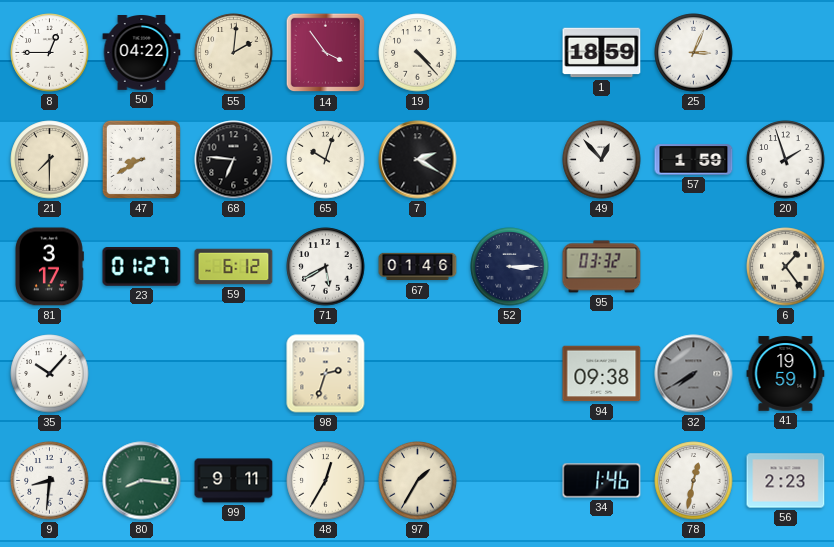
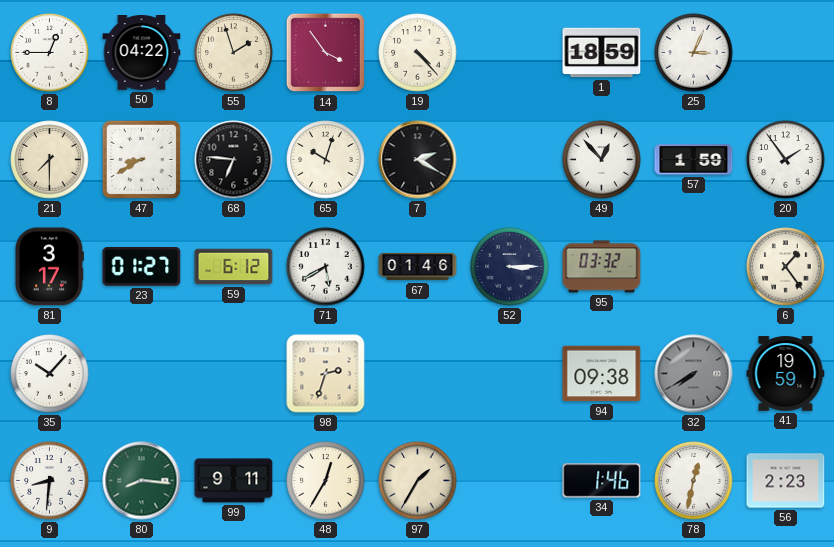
55: 2:01 -> 1:57
20: 1:57 -> 1:54
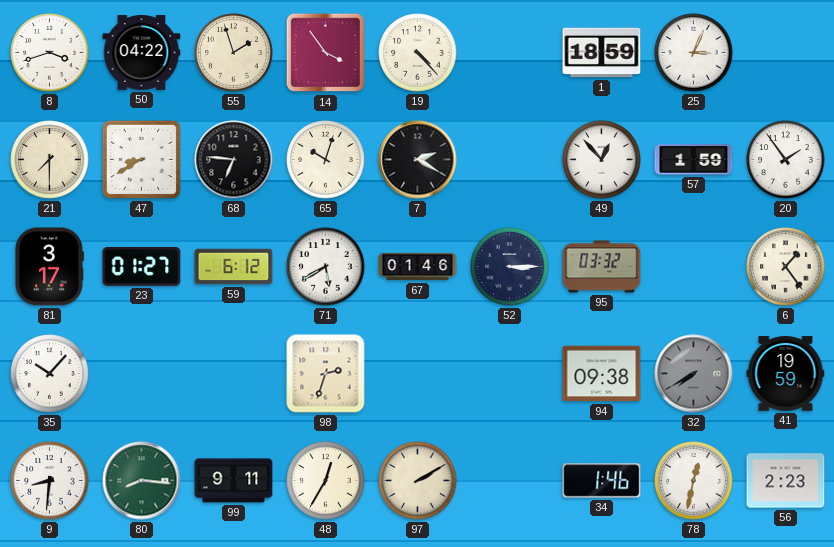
8: 12:45 -> 3:42
97: 1:35 -> 2:10
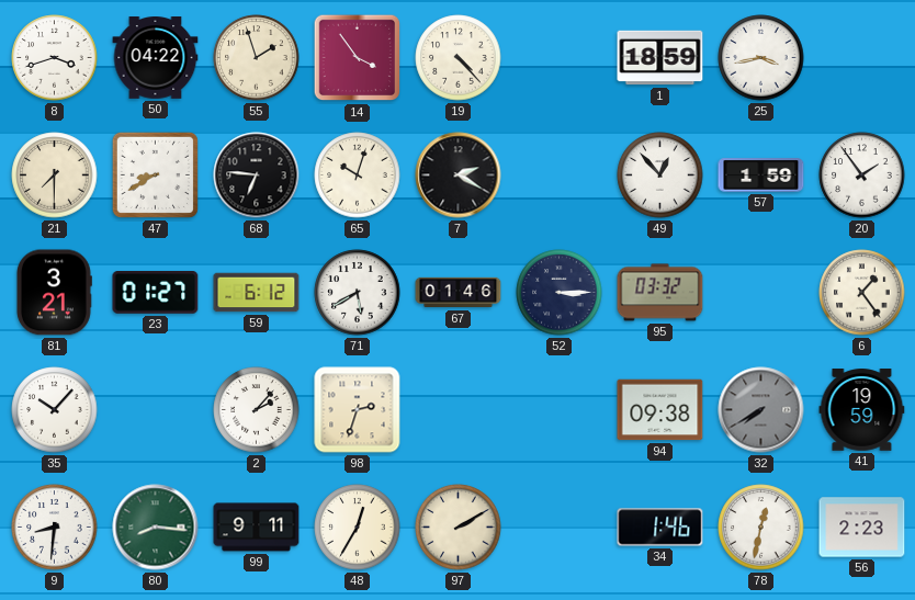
25: 3:04 -> 3:43
81: 3:17 -> 3:21
2: none -> 2:07
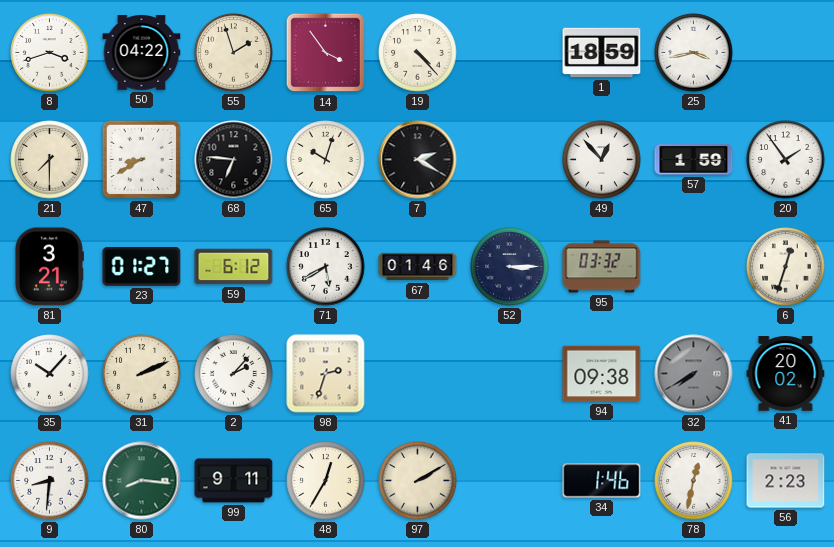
6: 1:24 -> 12:33
31: none -> 2:11
41: 19:59 -> 20:02
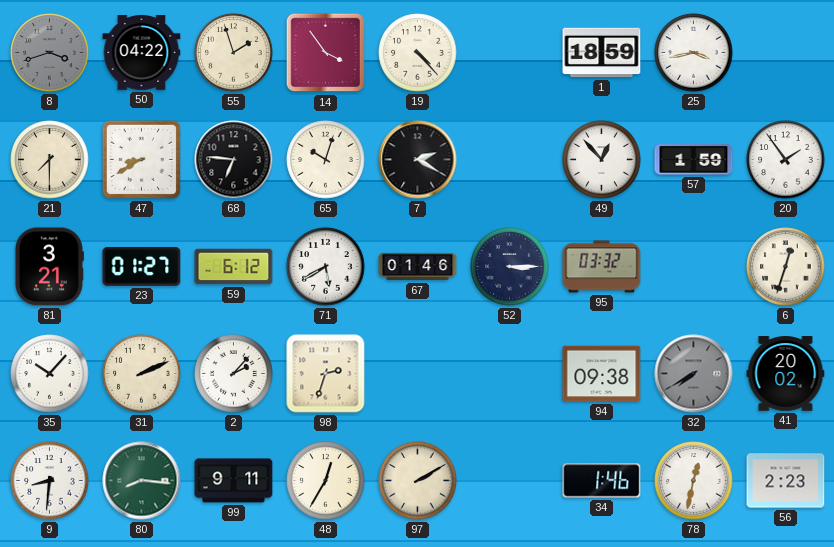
8 dial: white -> grey
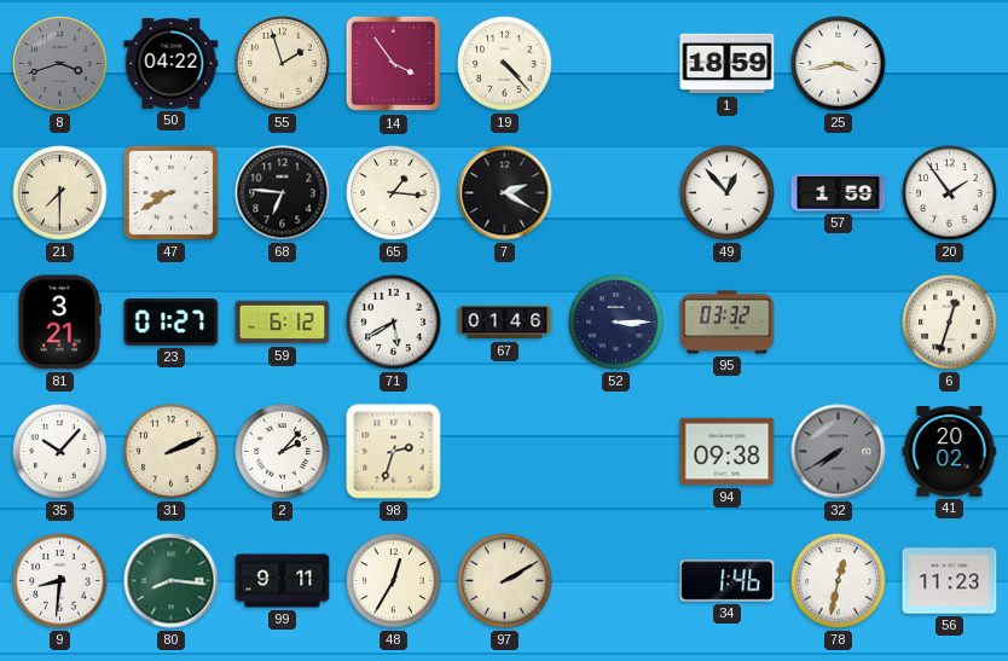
65: 10:03 -> 1:16
56: 2:23 -> 11:23
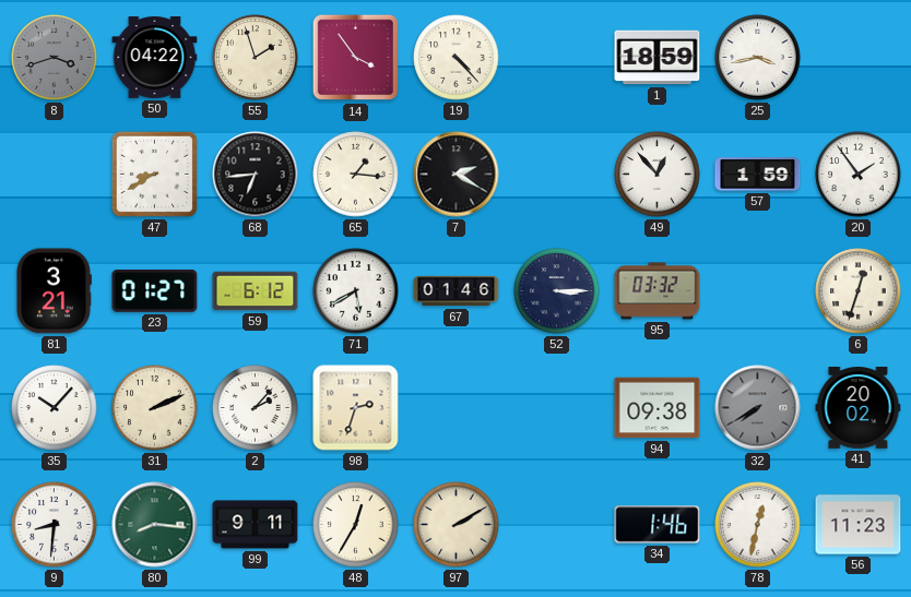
21: 7:30 -> none
68: 6:46 -> 6:44
